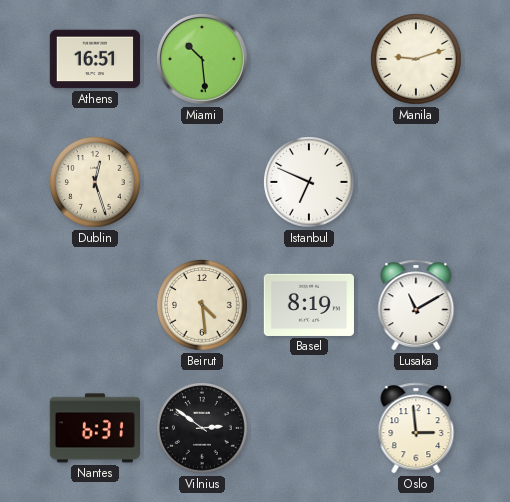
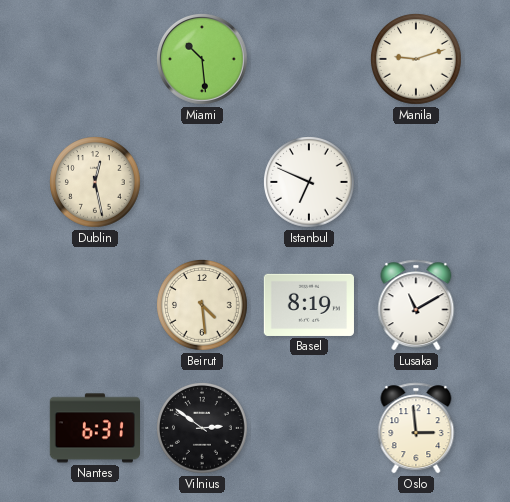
Athens: 16:51 -> none
Dublin: 12:27 -> 12:28
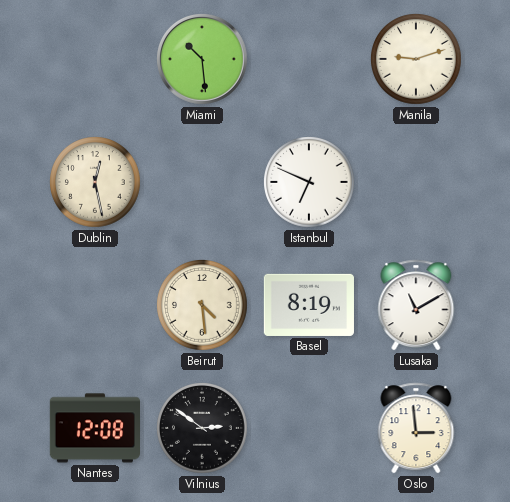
Nantes: 6:31 -> 12:08
